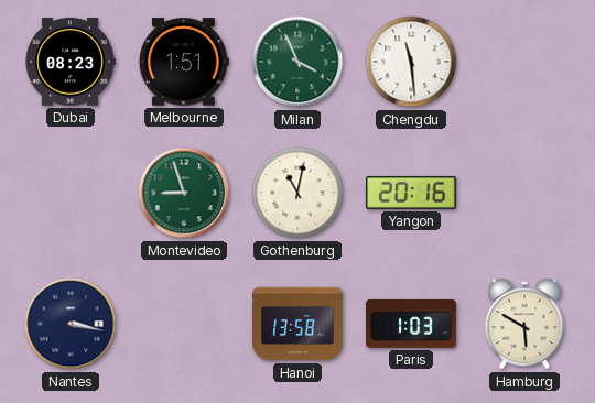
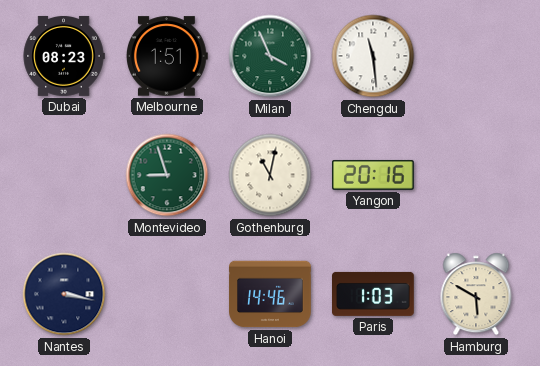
Hanoi: 13:58 -> 14:46
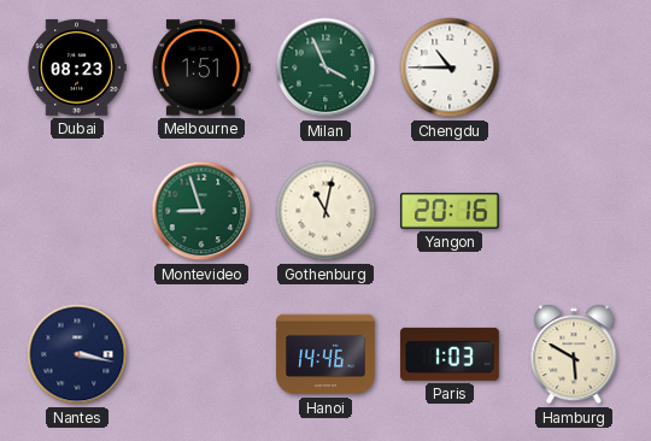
Chengdu: 11:29 -> 10:45
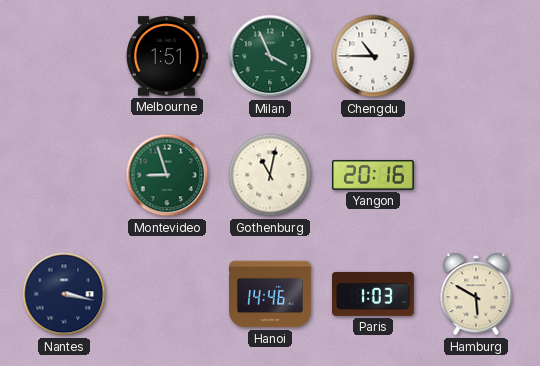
Dubai: 08:23 -> none
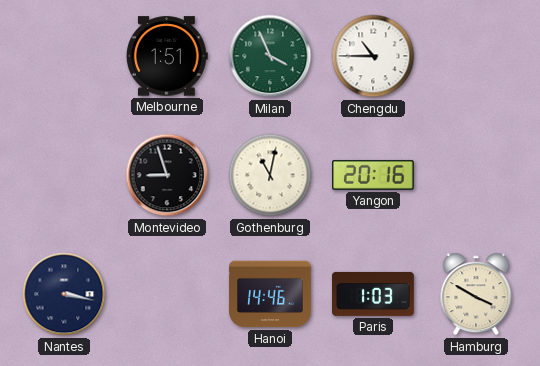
Montevideo dial: green -> black
Hamburg: 5:50 -> 3:50
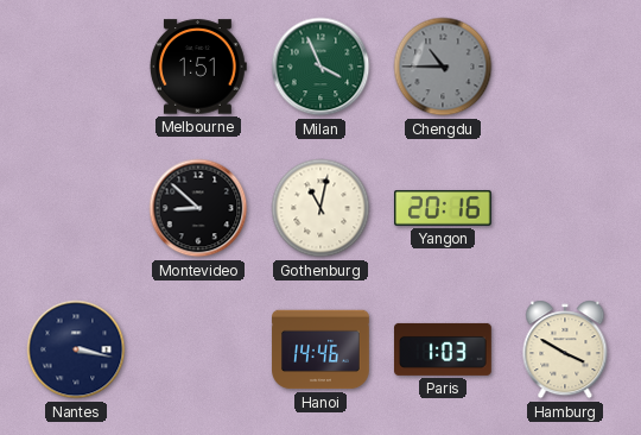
Chengdu dial: white -> grey
Montevideo: 8:57 -> 8:52
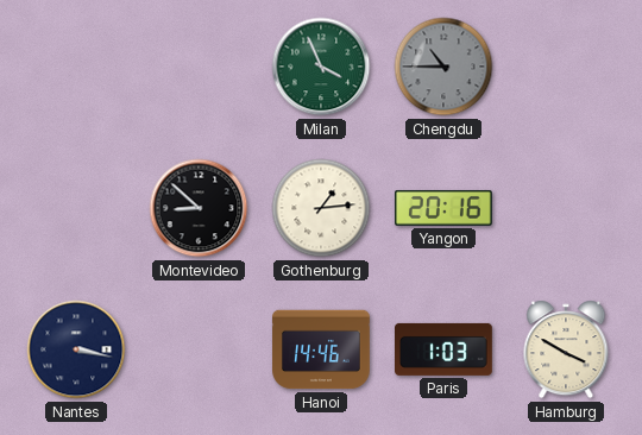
Melbourne: 1:51 -> none
Gothenburg: 11:02 -> 1:14
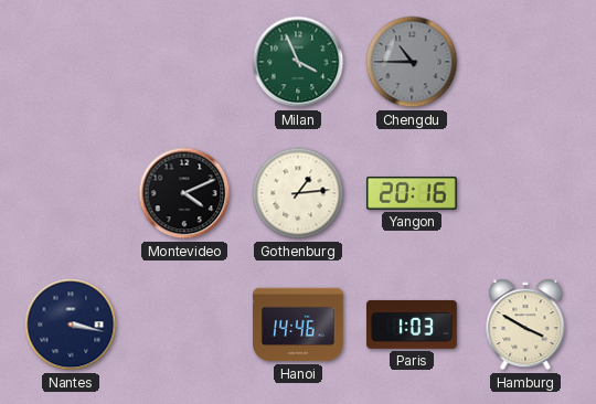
Montevideo: 8:52 -> 4:11
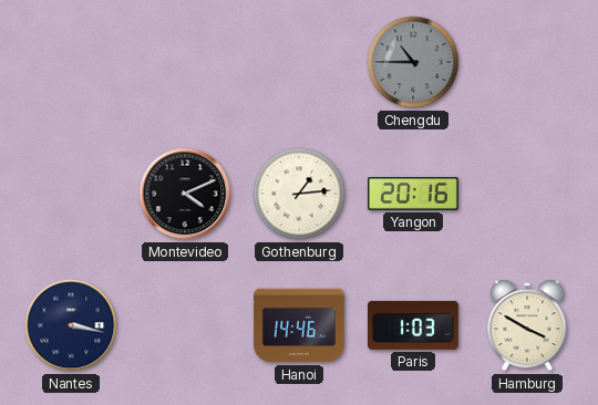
Milan: 3:56 -> none
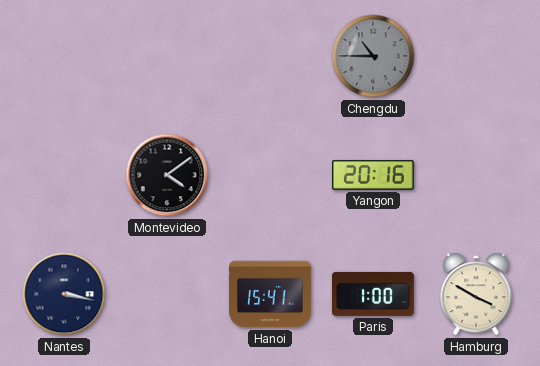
Montevideo: 4:11 -> 4:09
Gothenburg: 1:14 -> none
Hanoi: 14:46 -> 15:41
Paris: 1:03 -> 1:00
